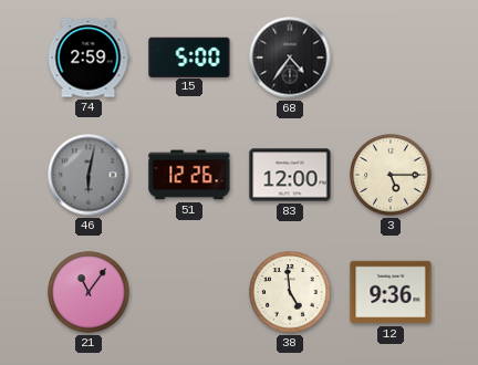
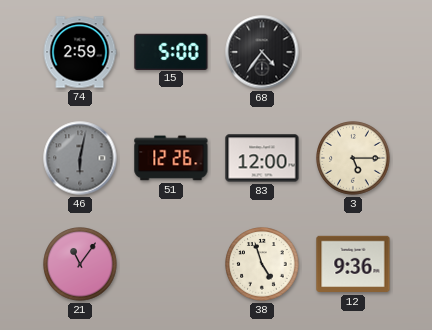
38: 4:59 -> 4:57
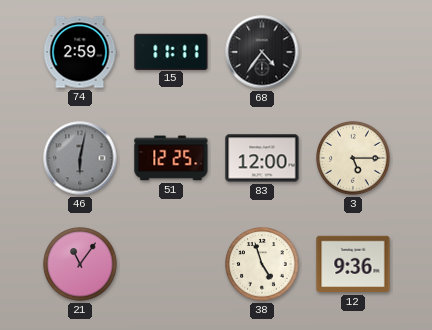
15: 5:00 -> 11:11
51: 12:26 -> 12:25
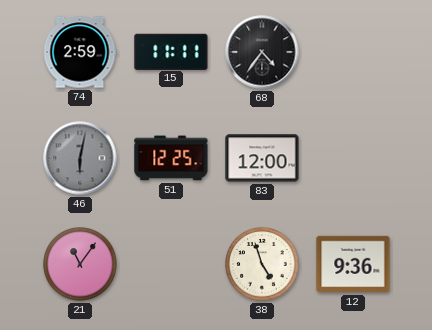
3: 5:15 -> none
